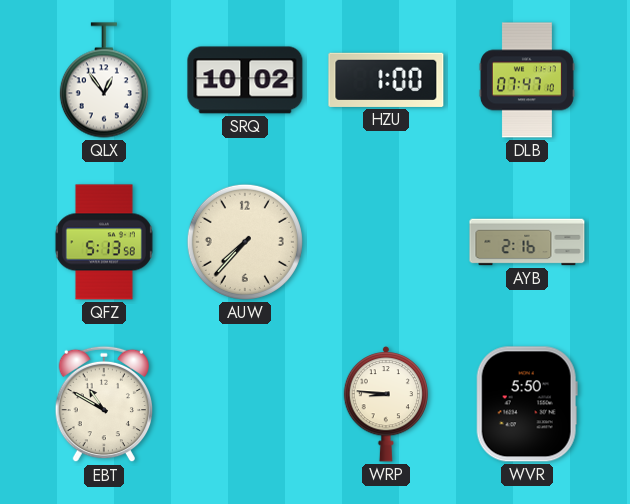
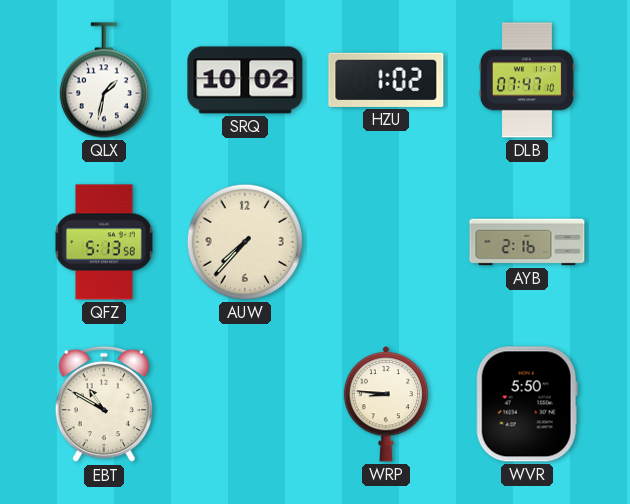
QLX: 12:54 -> 1:32
HZU: 1:00 -> 1:02
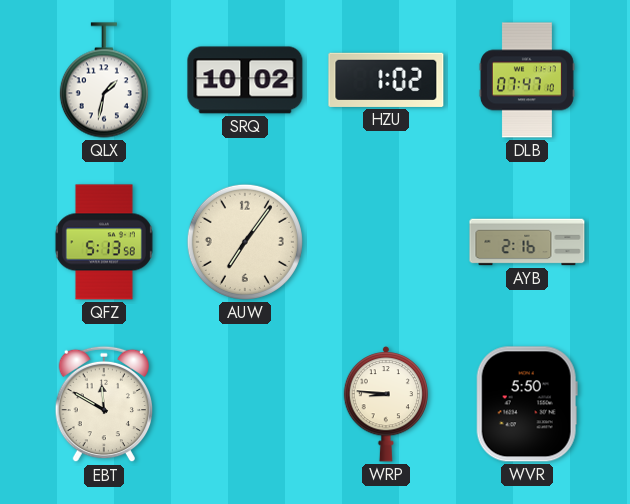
AUW: 7:37 -> 7:06
EBT: 10:50 -> 11:50
